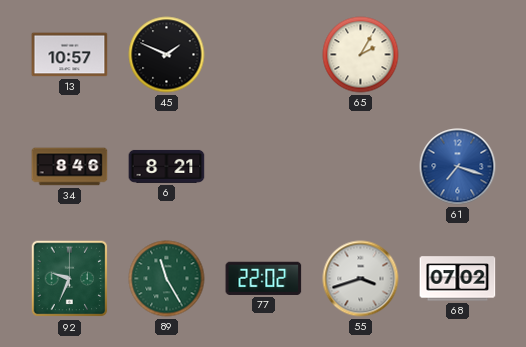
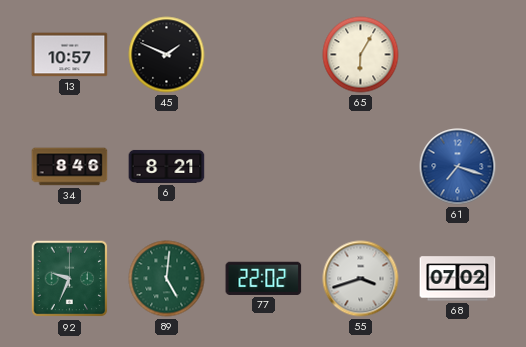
65: 2:05 -> 6:05
89: 11:25 -> 5:01
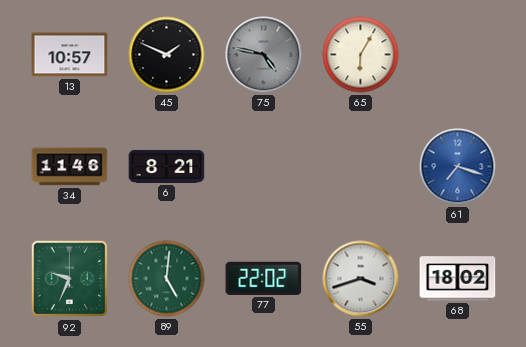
75: none -> 4:47
34: 8:46 -> 11:46
68: 07:02 -> 18:02
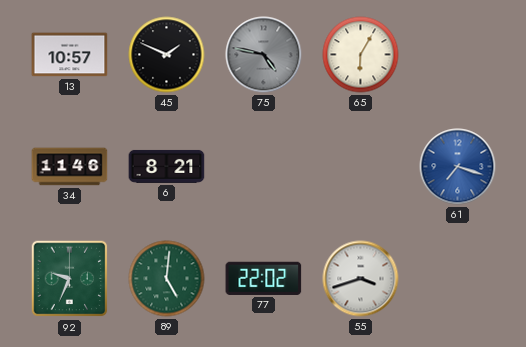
68: 18:02 -> none
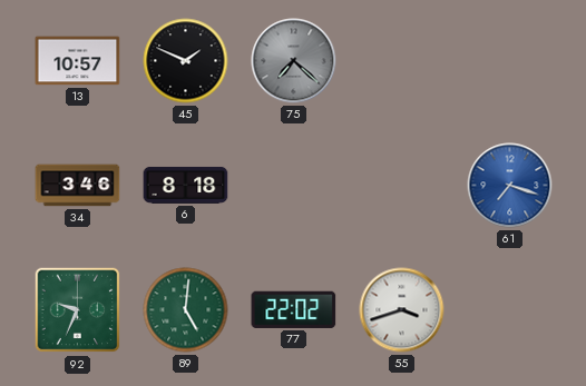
75: 4:47 -> 7:22
65: 6:05 -> none
34: 11:46 -> 3:46
6: 8:21 -> 8:18
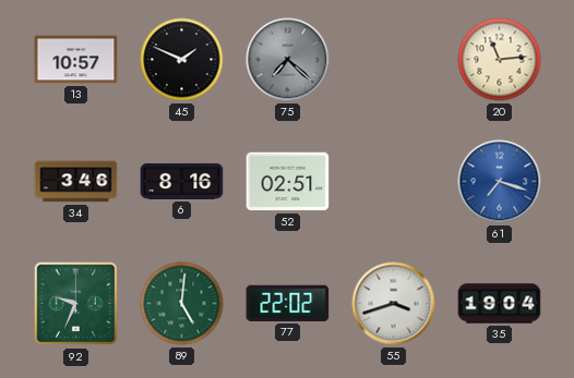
20: none -> 11:14
6: 8:18 -> 8:16
52: none -> 02:51
35: none -> 19:04
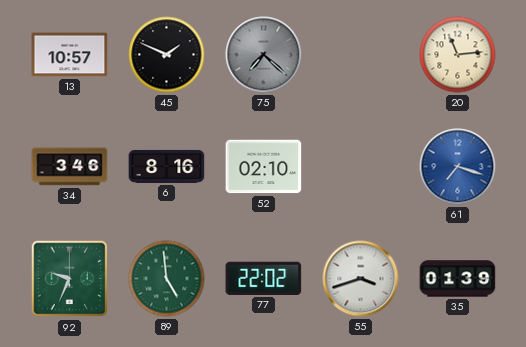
52: 02:51 -> 02:10
89: 5:01 -> 4:59
35: 19:04 -> 01:39
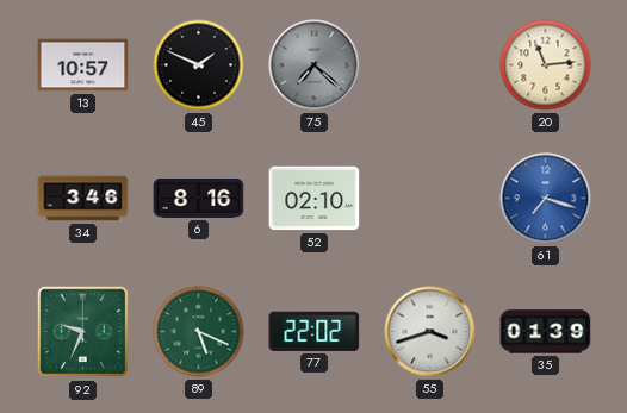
89: 4:59 -> 5:19
